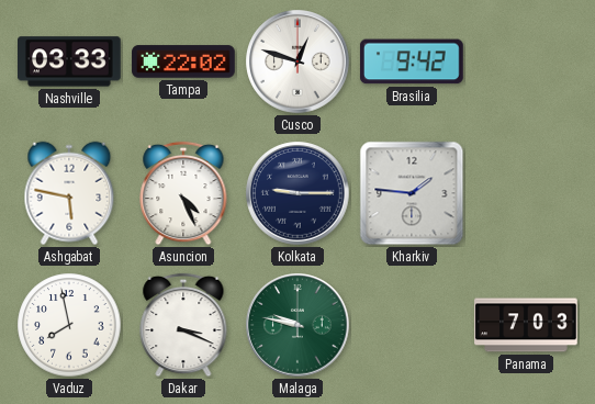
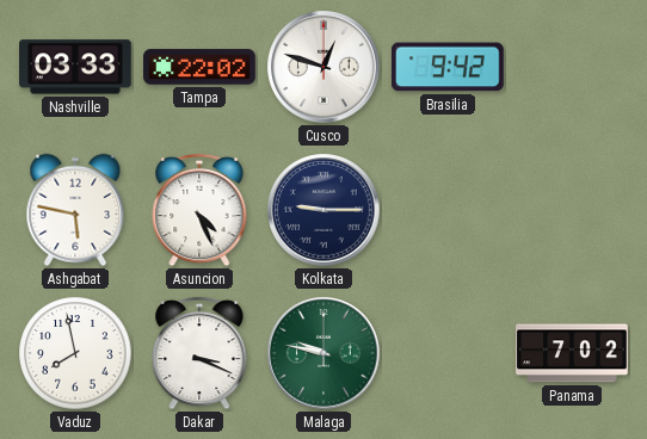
Kharkiv: 1:46 -> none
Panama: 7:03 -> 7:02
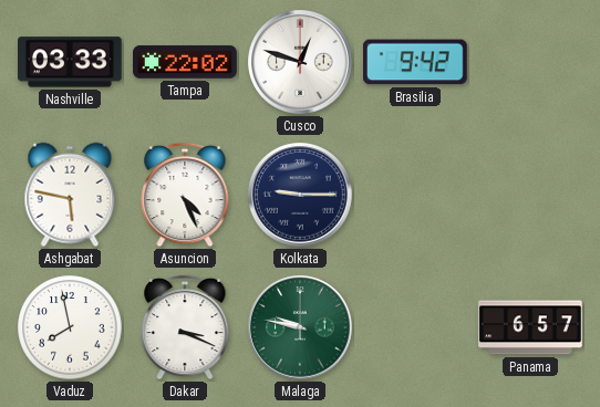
Panama: 7:02 -> 6:57
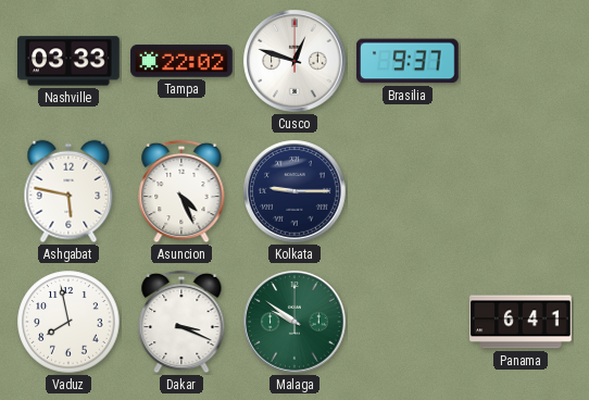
Brasilia: 9:42 -> 9:37
Malaga: 9:47 -> 9:51
Panama: 6:57 -> 6:41
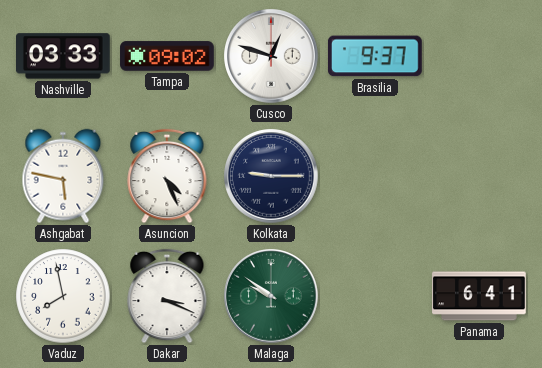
Tampa: 22:02 -> 09:02
